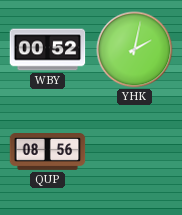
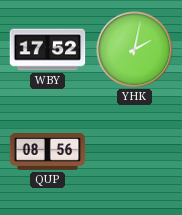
WBY: 00:52 -> 17:52
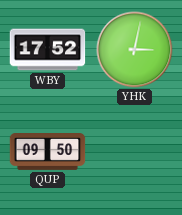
YHK: 2:02 -> 3:02
QUP: 08:56 -> 09:50
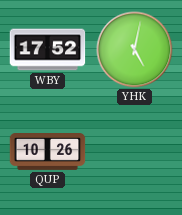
YHK: 3:02 -> 5:02
QUP: 09:50 -> 10:26
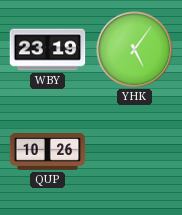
WBY: 17:52 -> 23:19
YHK: 5:02 -> 5:06
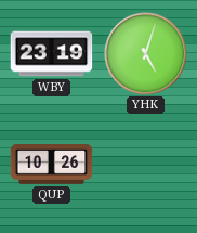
YHK: 5:06 -> 5:03
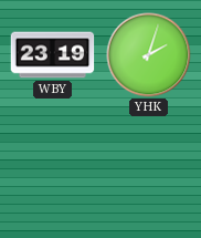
YHK: 5:03 -> 2:03
QUP: 10:26 -> none
